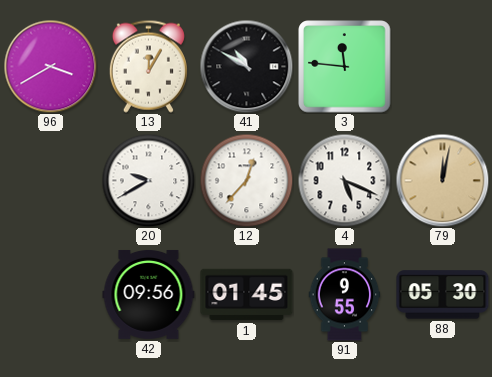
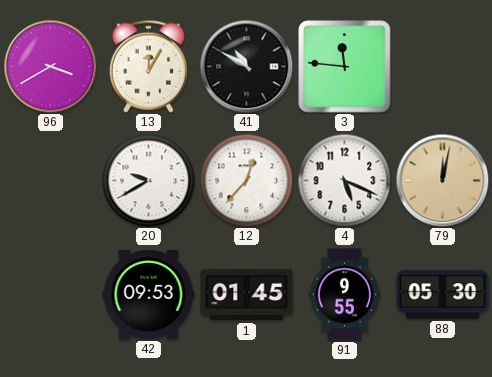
42: 09:56 -> 09:53
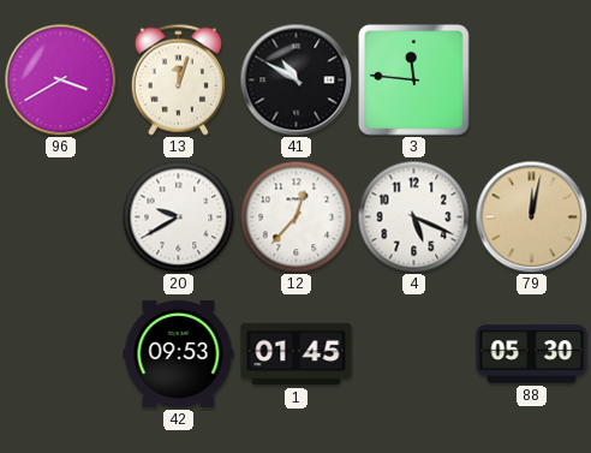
13: 12:05 -> 12:03
91: 9:55 -> none
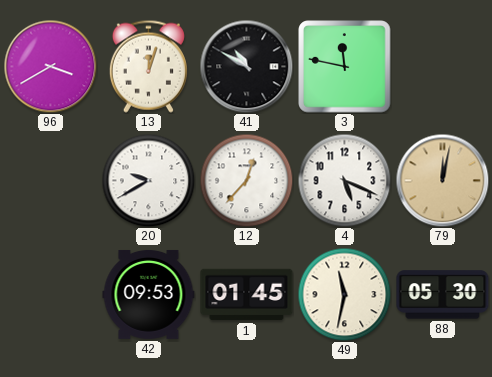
3: 11:46 -> 11:47
49: none -> 11:32
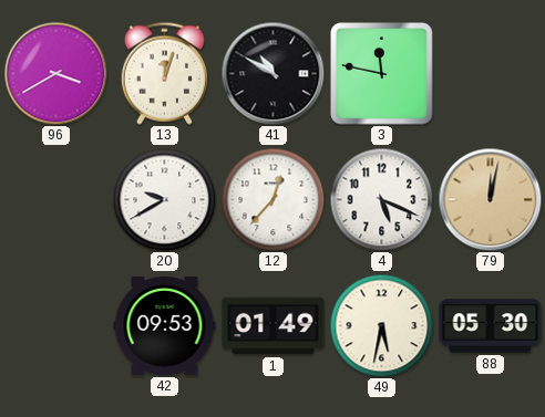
1: 01:45 -> 01:49
49: 11:32 -> 5:32
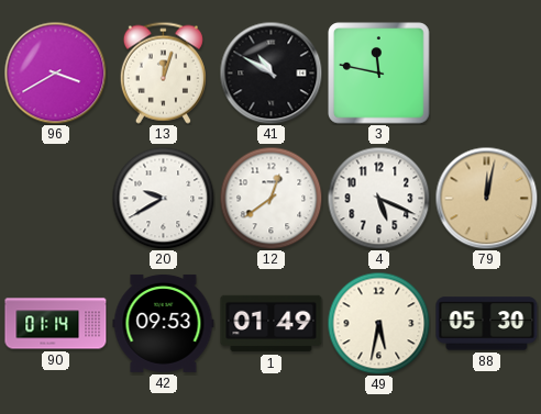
12: 12:37 -> 12:39
90: none -> 01:14
